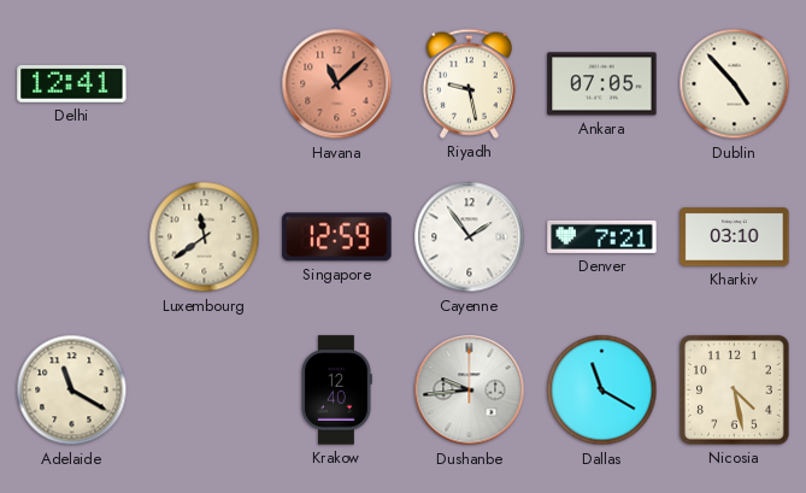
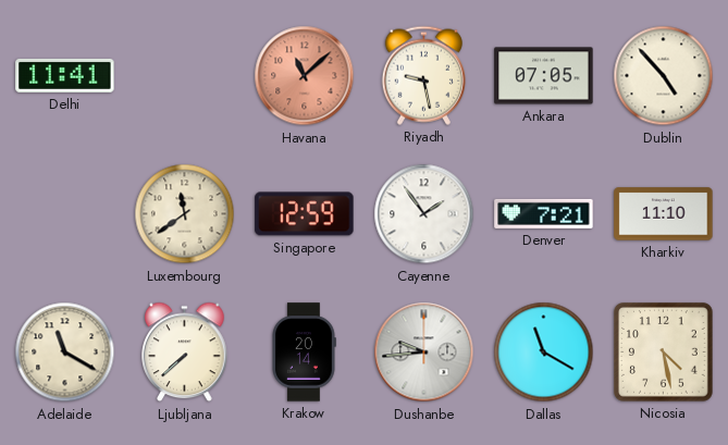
Delhi: 12:41 -> 11:41
Kharkiv: 03:10 -> 11:10
Ljubljana: none -> 7:38
Krakow: 12:40 -> 20:14
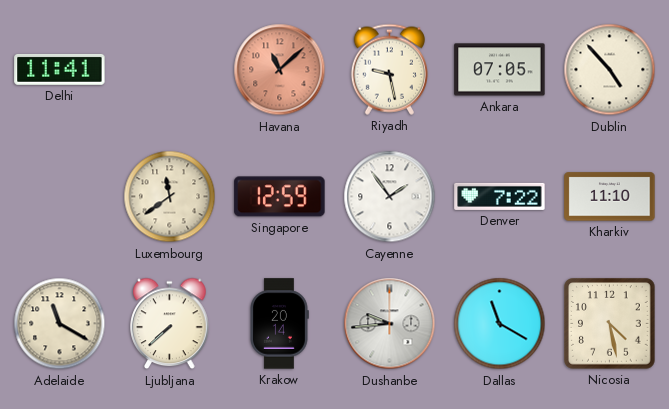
Denver: 7:21 -> 7:22
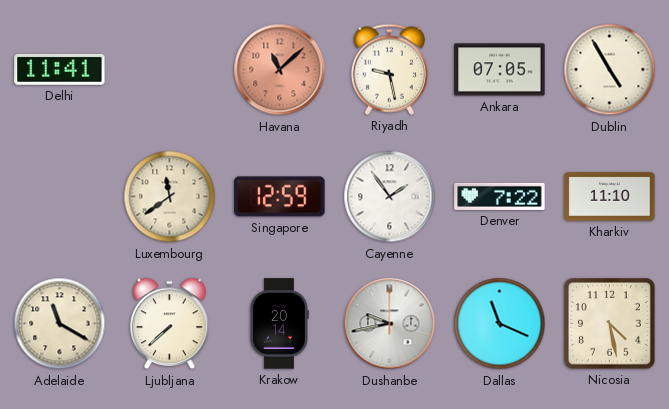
Dublin: 4:53 -> 4:55
Dushanbe: 9:44 -> 9:43
Dallas: 11:20 -> 11:19
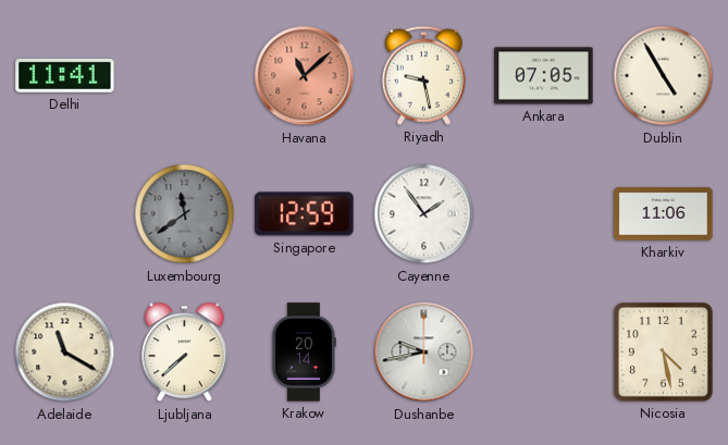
Luxembourg dial: cream -> grey
Denver: 7:22 -> none
Kharkiv: 11:10 -> 11:06
Dallas: 11:19 -> none
